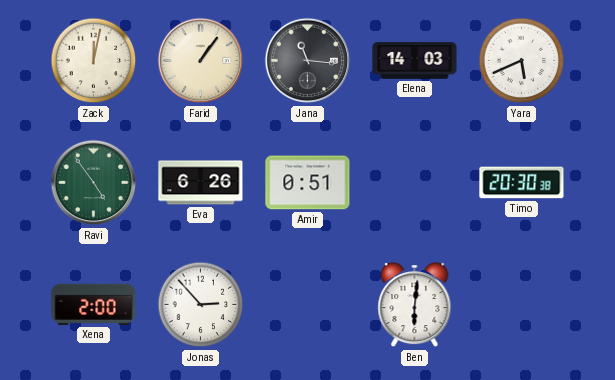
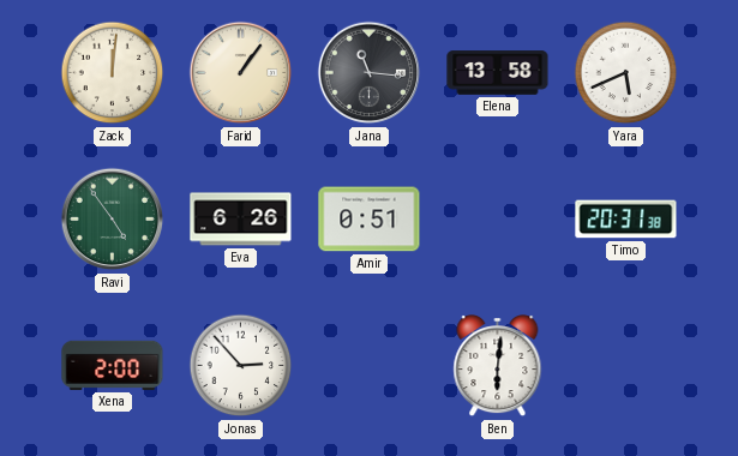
Zack: 12:02 -> 12:01
Elena: 14:03 -> 13:58
Timo: 20:30 -> 20:31
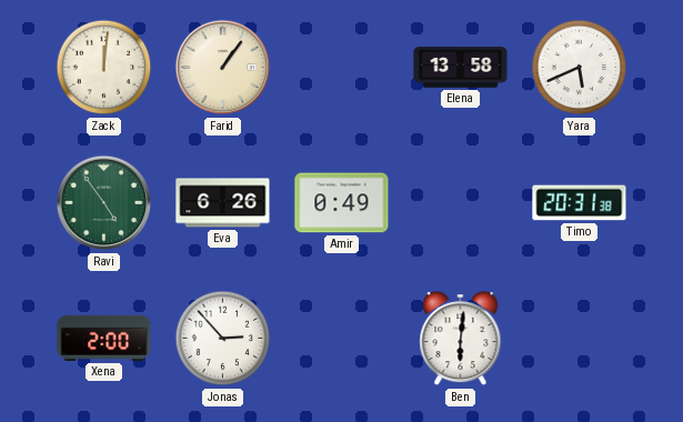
Jana: 11:16 -> none
Amir: 0:51 -> 0:49
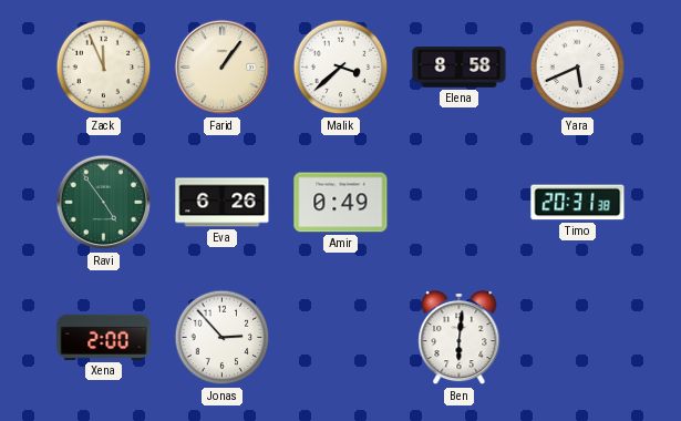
Zack: 12:01 -> 11:56
Malik: none -> 3:38
Elena: 13:58 -> 8:58
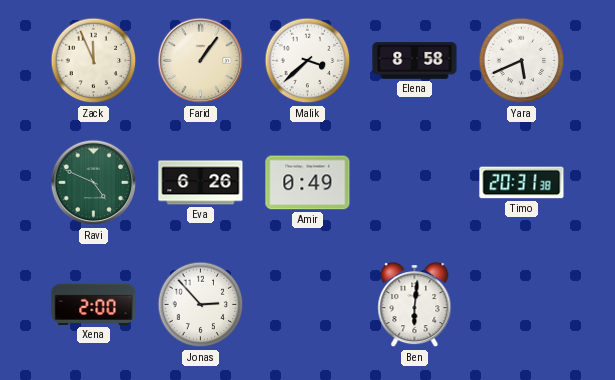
Ravi: 4:54 -> 4:49
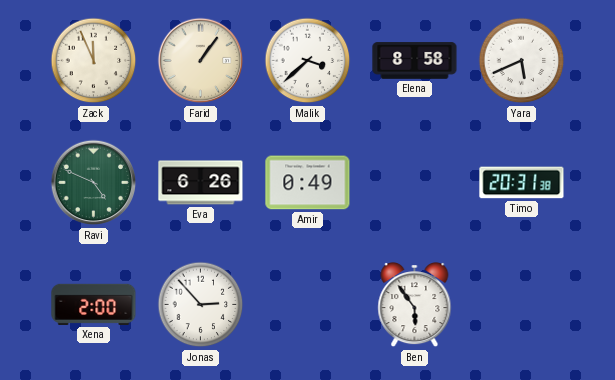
Ben: 6:01 -> 5:54
